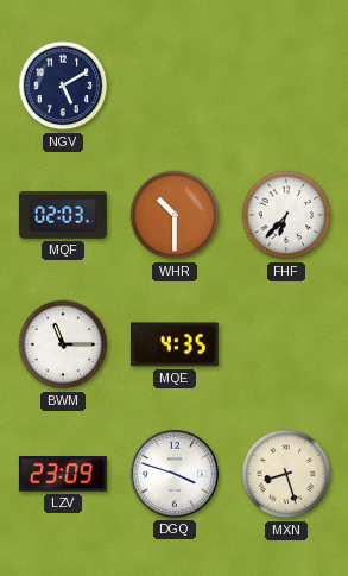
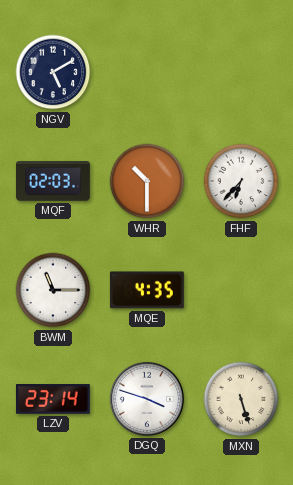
LZV: 23:09 -> 23:14
MXN: 8:27 -> 5:27
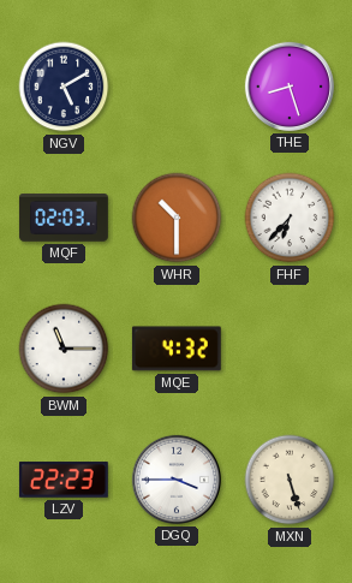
THE: none -> 8:27
MQE: 4:35 -> 4:32
LZV: 23:14 -> 22:23
DGQ: 3:48 -> 3:45
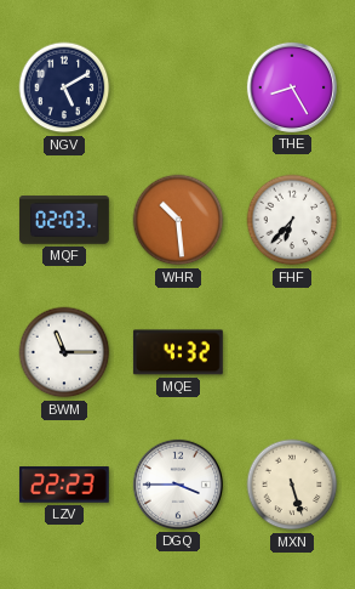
THE: 8:27 -> 8:25
WHR: 10:30 -> 10:29
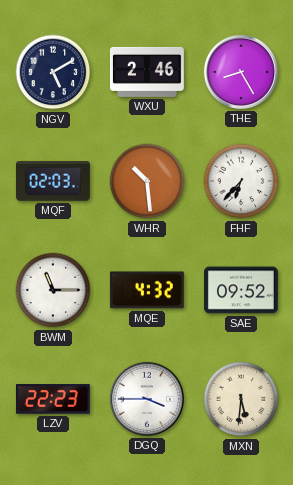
WXU: none -> 2:46
SAE: none -> 09:52
MXN: 5:27 -> 5:31
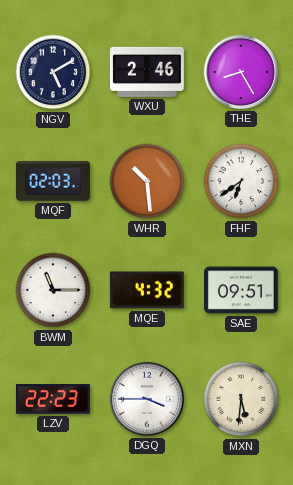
FHF: 6:37 -> 6:39
SAE: 09:52 -> 09:51
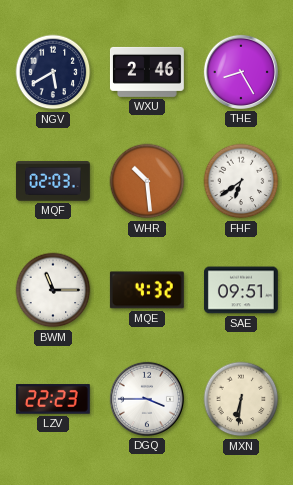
NGV: 5:10 -> 5:40
MXN: 5:31 -> 6:31
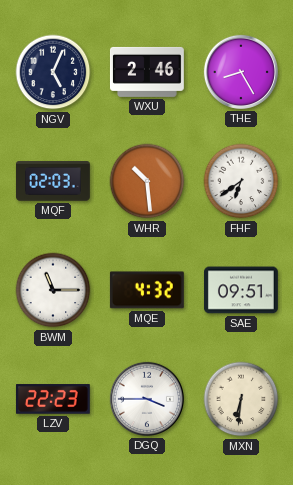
NGV: 5:40 -> 5:04
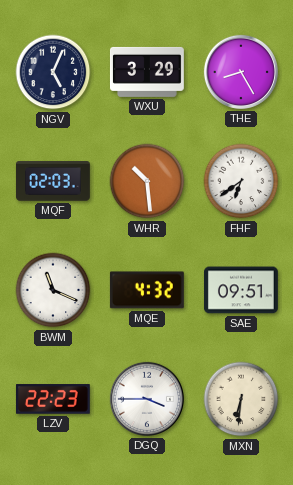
WXU: 2:46 -> 3:29
BWM: 11:15 -> 11:19
